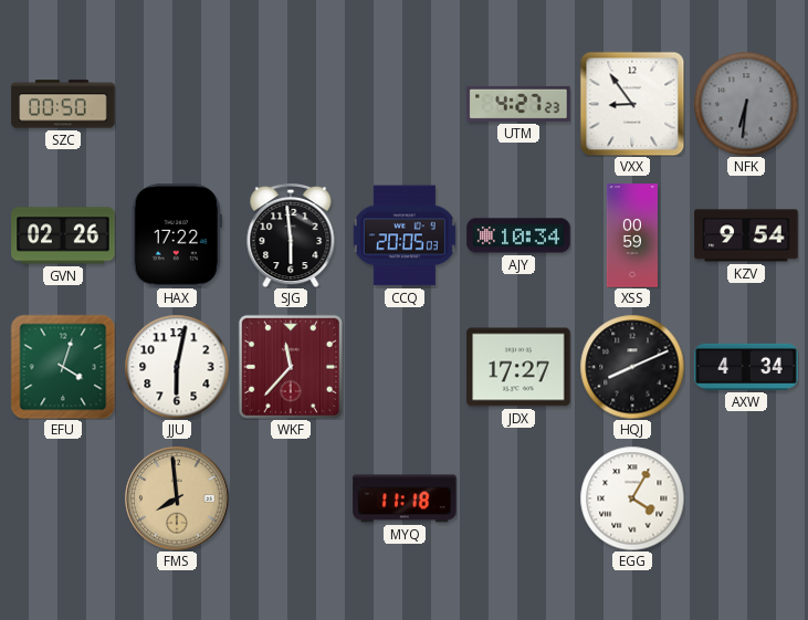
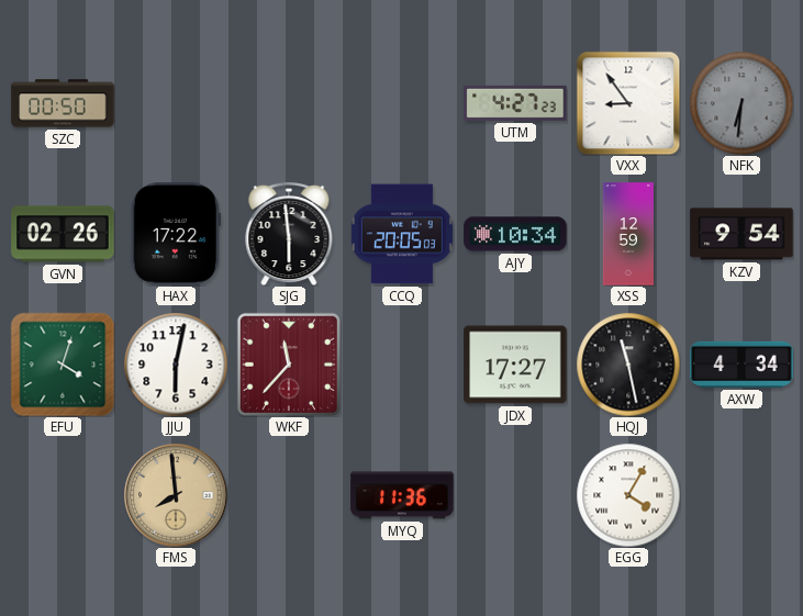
XSS: 00:59 -> 12:59
HQJ: 8:11 -> 11:28
MYQ: 11:18 -> 11:36
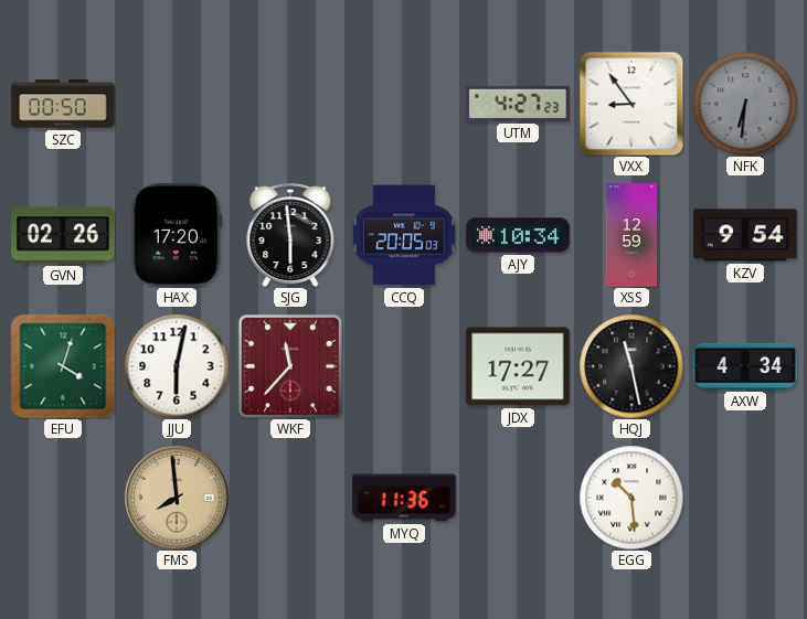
HAX: 17:22 -> 17:20
EGG: 4:05 -> 10:29
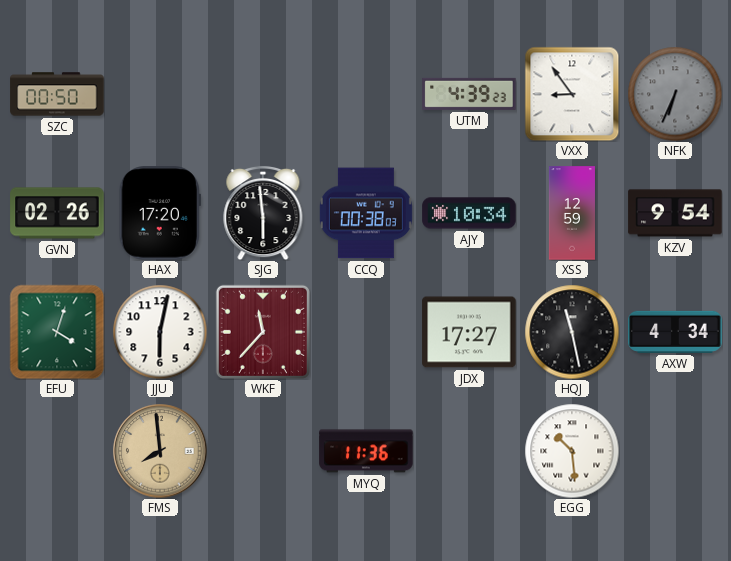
UTM: 4:27 -> 4:39
NFK: 6:31 -> 6:34
CCQ: 20:05 -> 00:38
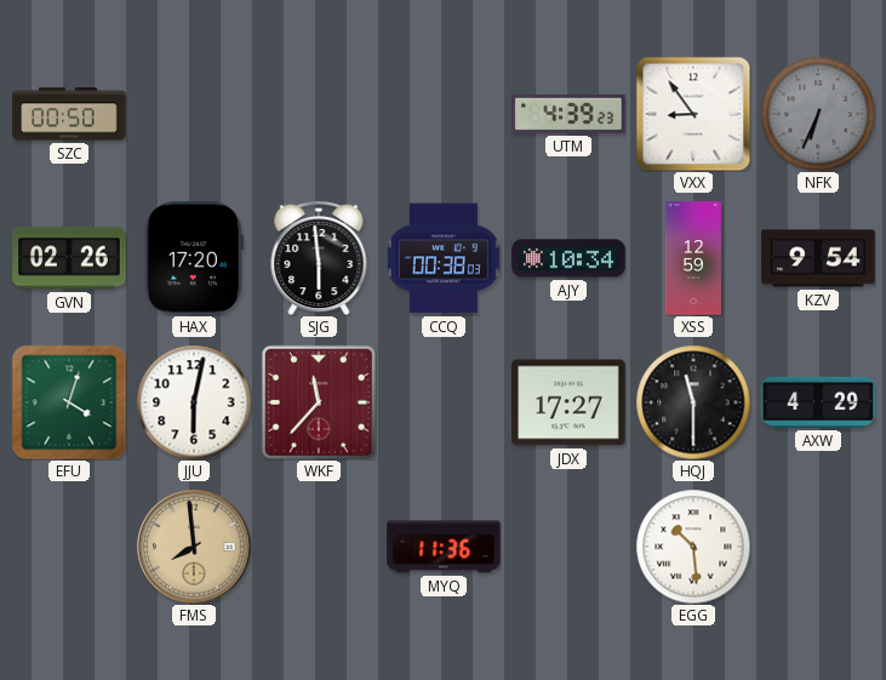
HQJ: 11:28 -> 11:30
AXW: 4:34 -> 4:29
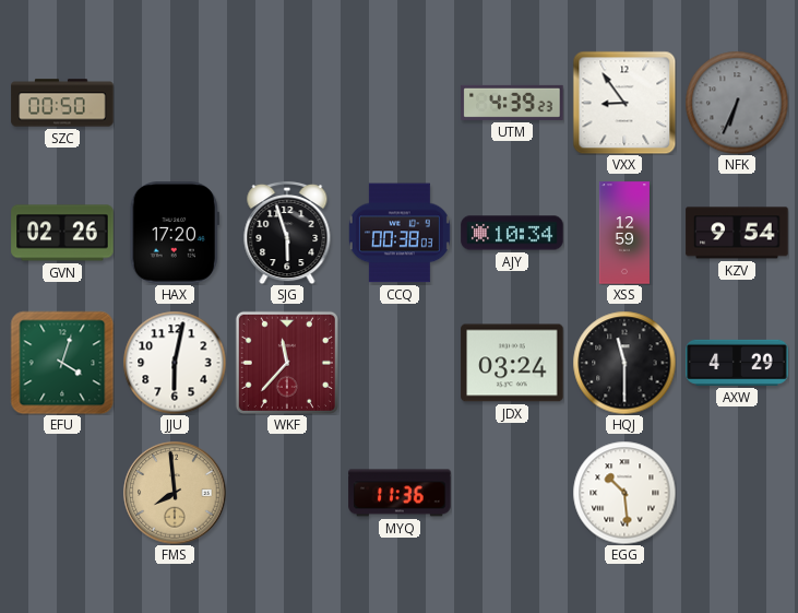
SJG: 5:59 -> 5:57
JDX: 17:27 -> 03:24
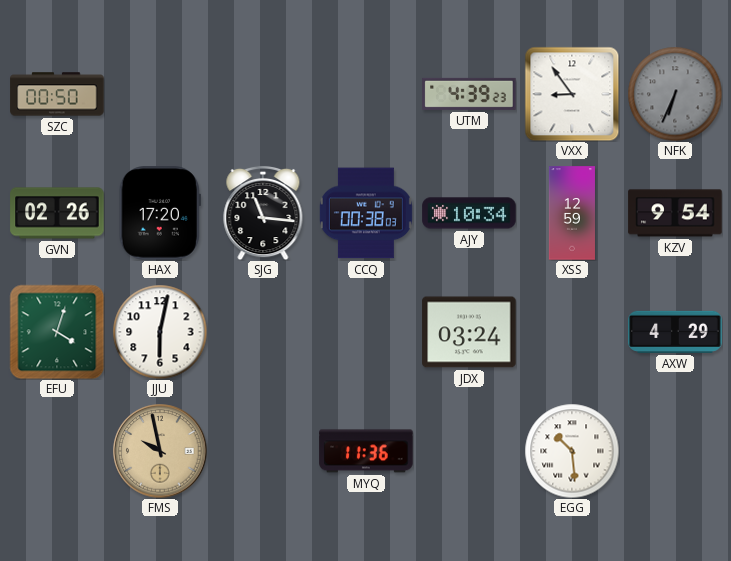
SJG: 5:57 -> 11:16
WKF: 11:37 -> none
HQJ: 11:30 -> none
FMS: 7:59 -> 9:58
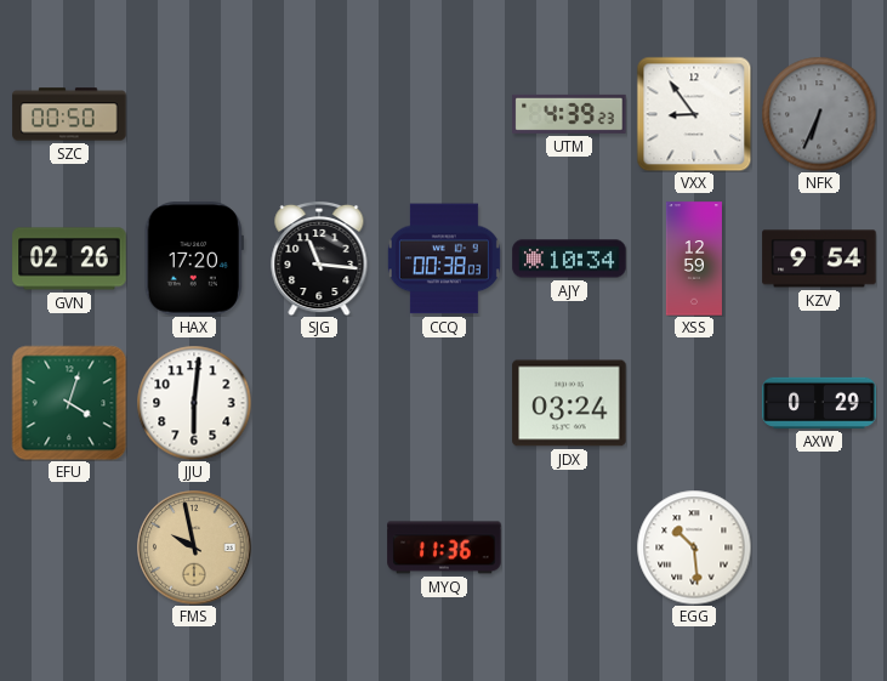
JJU: 6:02 -> 6:01
AXW: 4:29 -> 0:29
